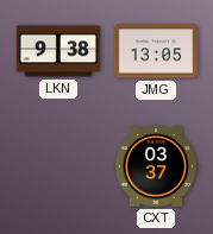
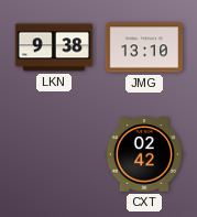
JMG: 13:05 -> 13:10
CXT: 03:37 -> 02:42
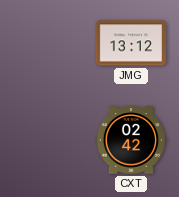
LKN: 9:38 -> none
JMG: 13:10 -> 13:12
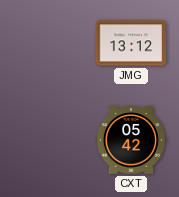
CXT: 02:42 -> 05:42
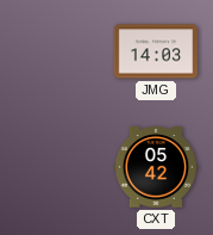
JMG: 13:12 -> 14:03
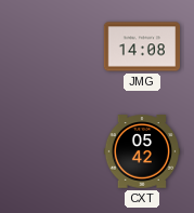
JMG: 14:03 -> 14:08
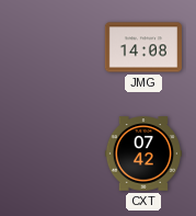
CXT: 05:42 -> 07:42
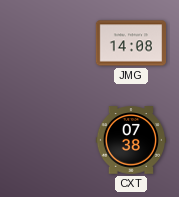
CXT: 07:42 -> 07:38
